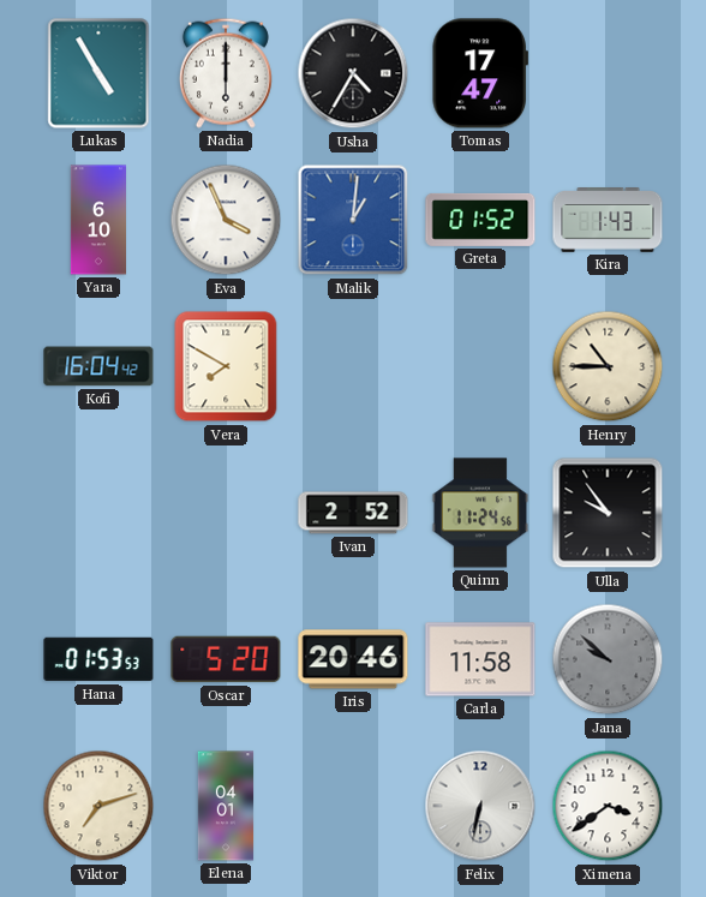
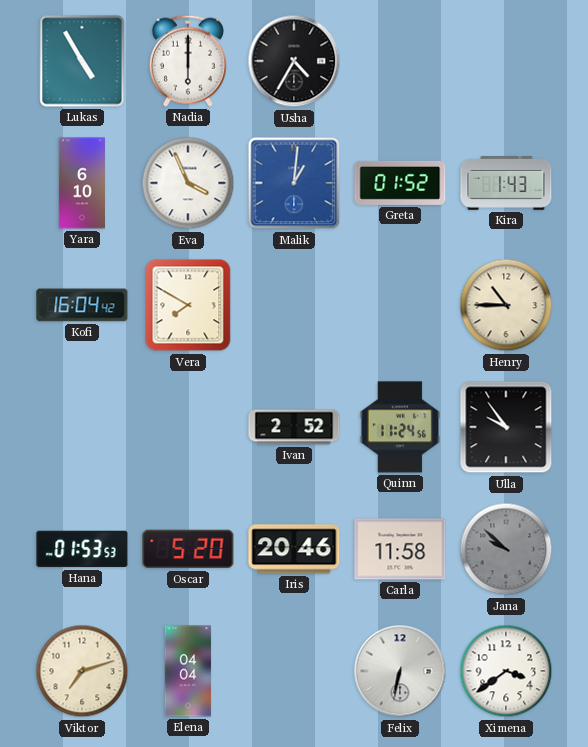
Tomas: 17:47 -> none
Elena: 04:01 -> 04:04
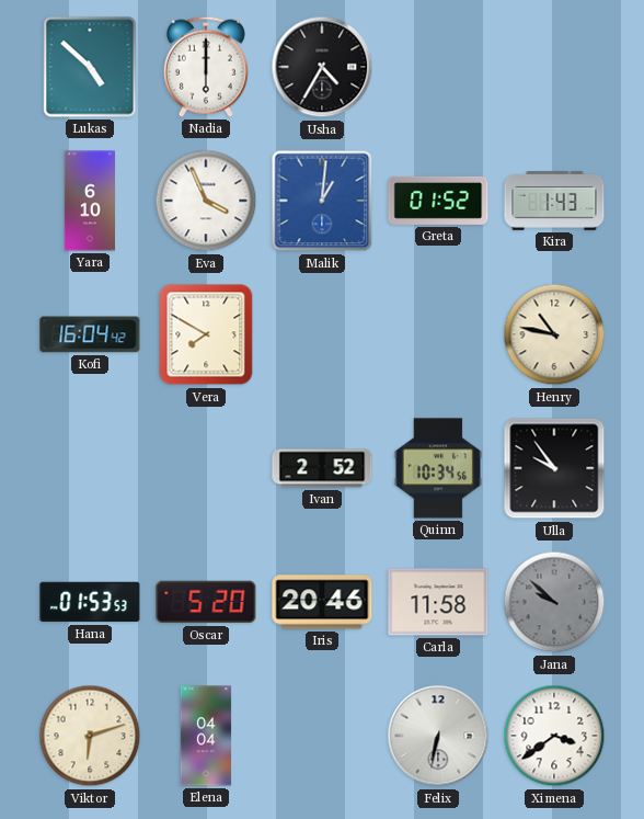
Lukas: 4:55 -> 4:52
Henry: 10:45 -> 10:47
Quinn: 11:24 -> 10:34
Viktor: 7:12 -> 6:12
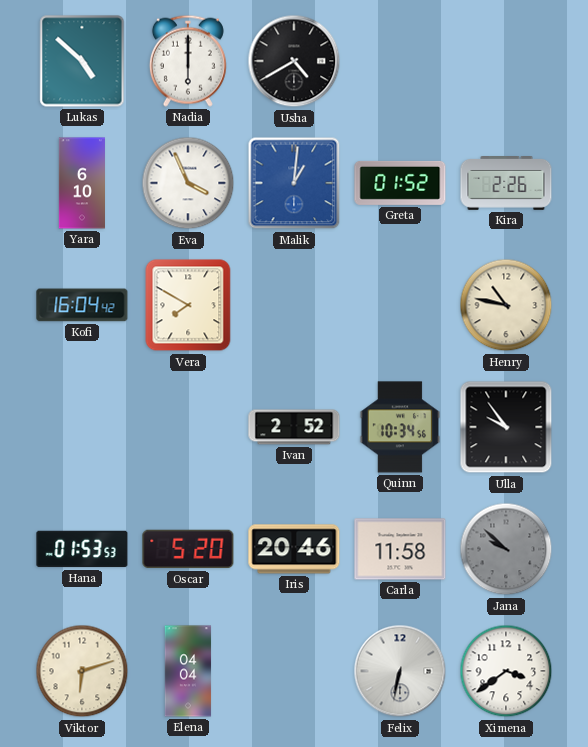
Usha: 4:35 -> 4:40
Kira: 1:43 -> 2:26
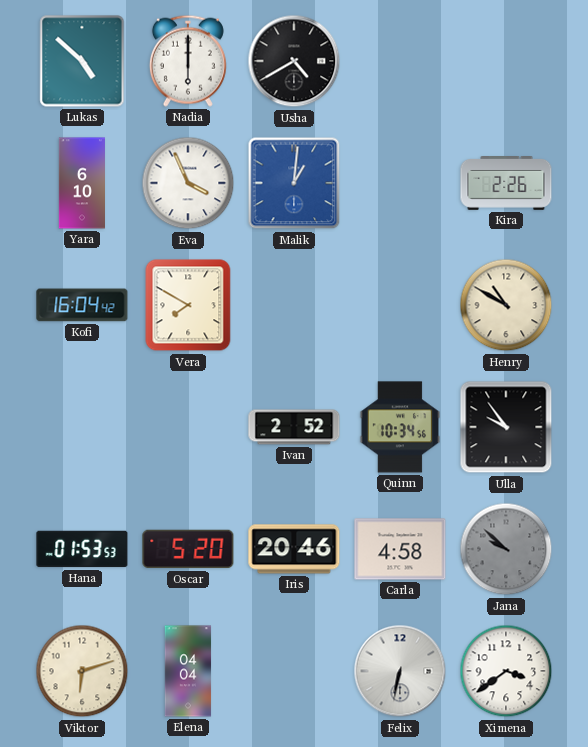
Greta: 01:52 -> none
Henry: 10:47 -> 10:50
Carla: 11:58 -> 4:58
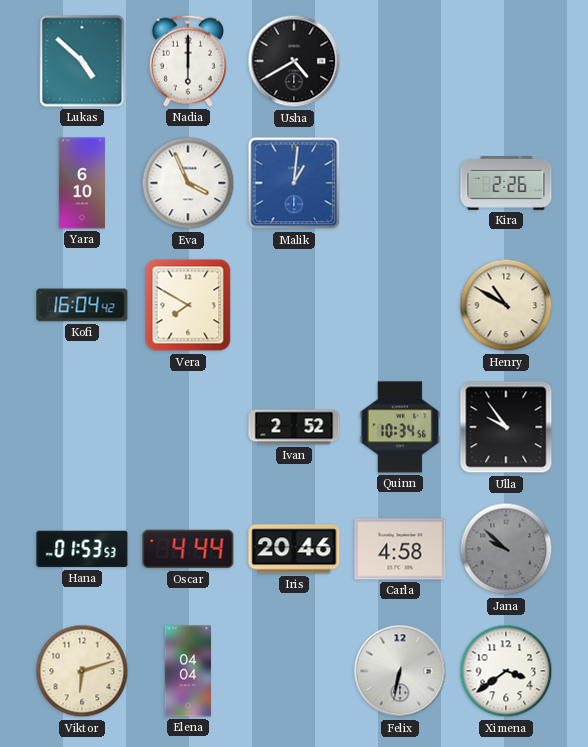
Oscar: 5:20 -> 4:44
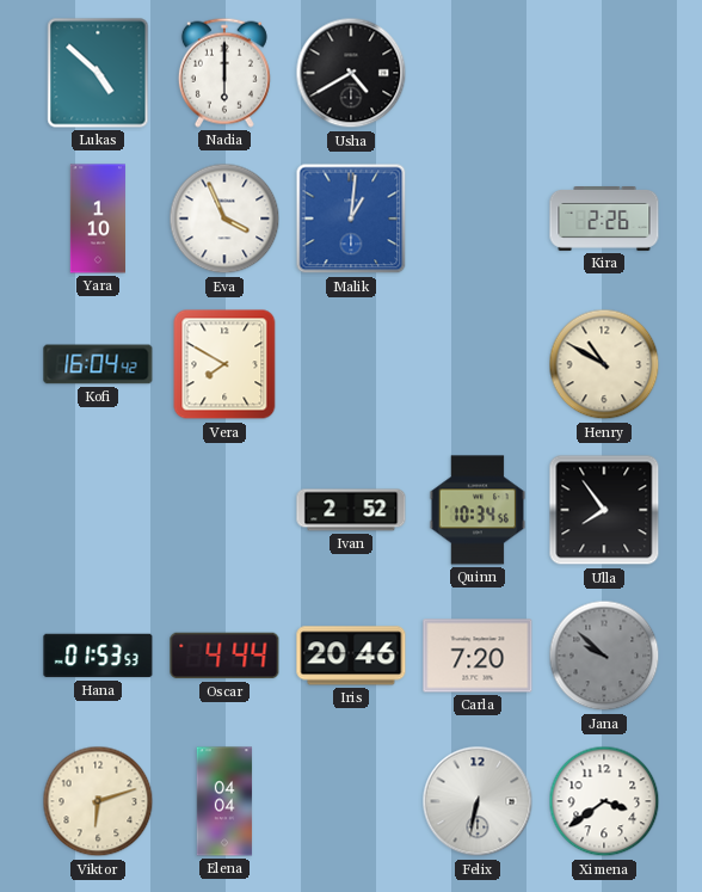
Yara: 6:10 -> 1:10
Ulla: 9:54 -> 7:54
Carla: 4:58 -> 7:20
